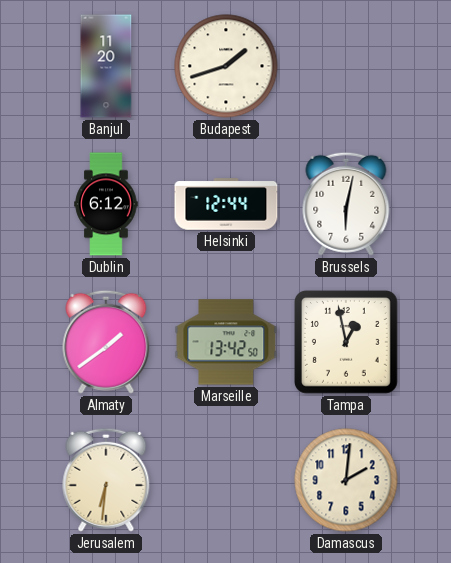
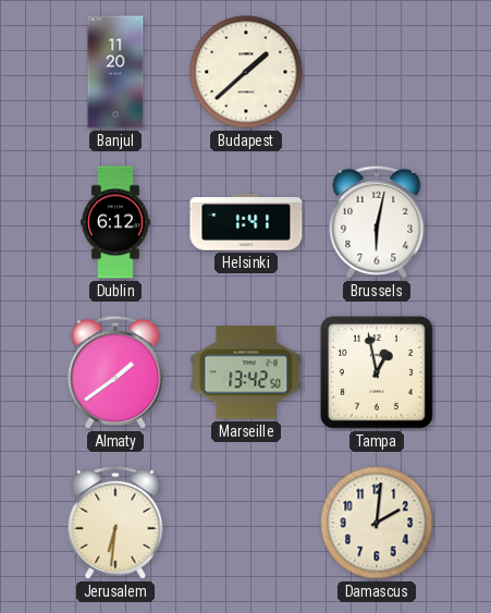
Budapest: 1:42 -> 1:38
Helsinki: 12:44 -> 1:41
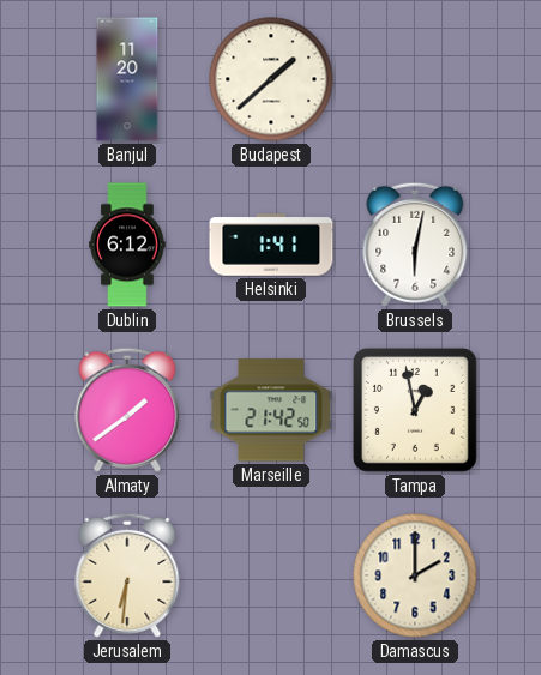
Marseille: 13:42 -> 21:42
Damascus: 2:01 -> 2:00
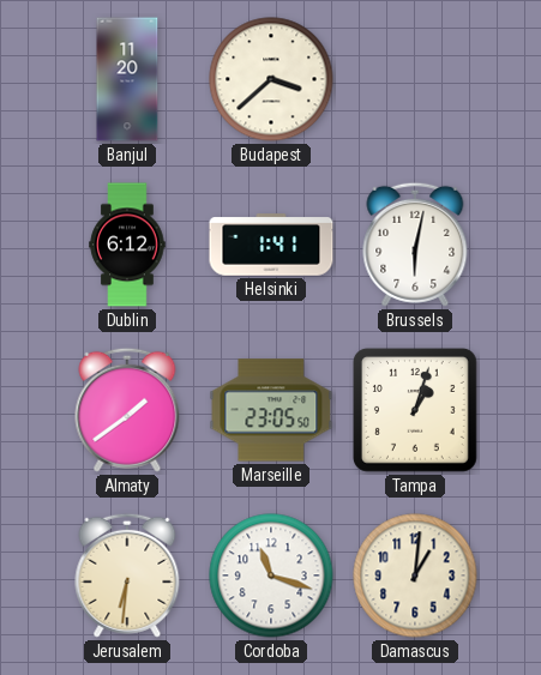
Budapest: 1:38 -> 3:38
Marseille: 21:42 -> 23:05
Tampa: 12:58 -> 1:03
Cordoba: none -> 11:18
Damascus: 2:00 -> 1:01
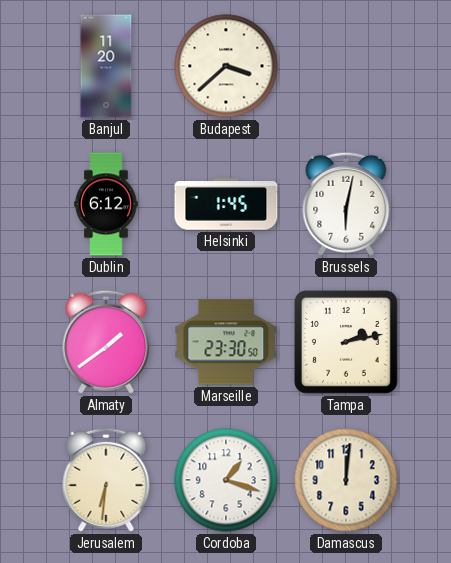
Helsinki: 1:41 -> 1:45
Marseille: 23:05 -> 23:30
Tampa: 1:03 -> 2:13
Cordoba: 11:18 -> 1:18
Damascus: 1:01 -> 12:01
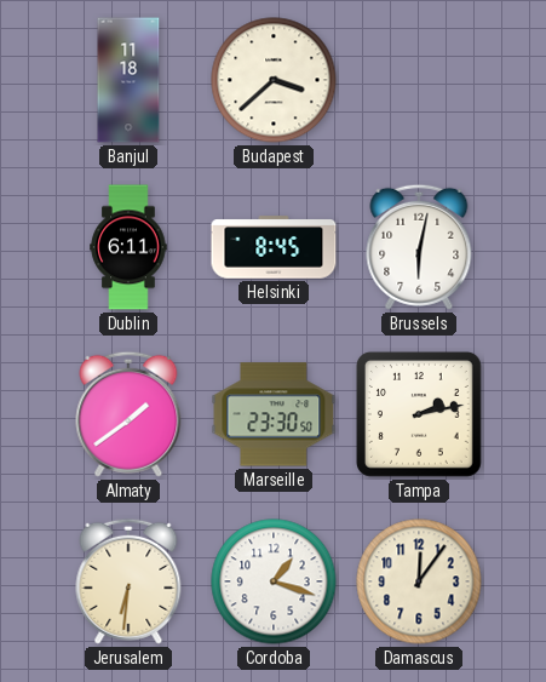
Banjul: 11:20 -> 11:18
Dublin: 6:12 -> 6:11
Helsinki: 1:45 -> 8:45
Damascus: 12:01 -> 12:06
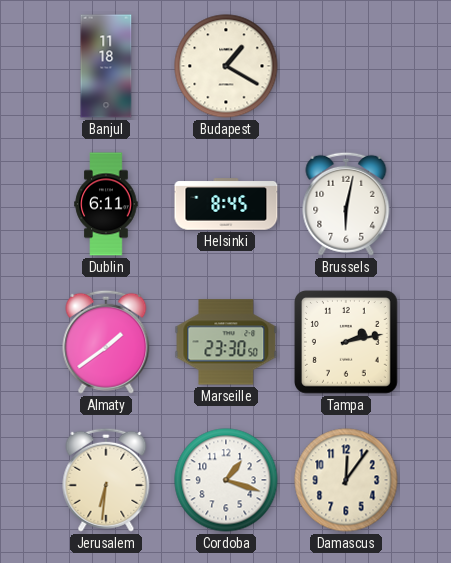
Budapest: 3:38 -> 1:20
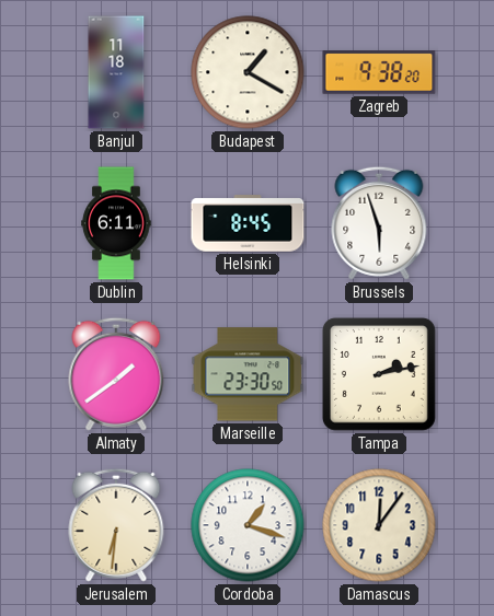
Zagreb: none -> 9:38
Brussels: 6:02 -> 5:57
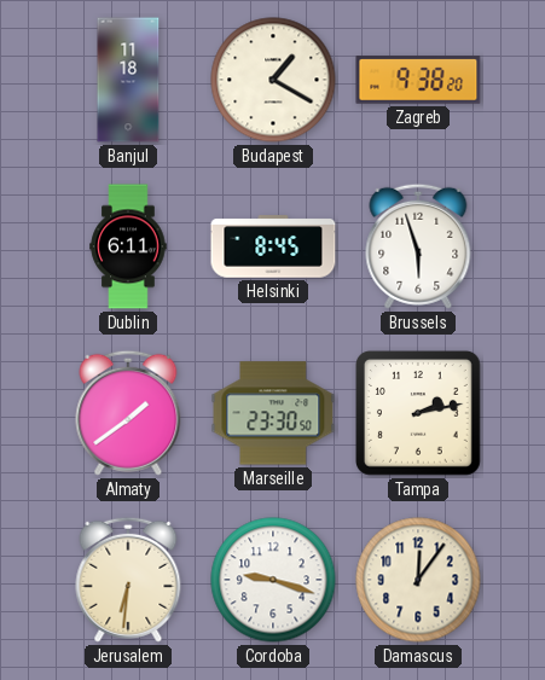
Cordoba: 1:18 -> 9:18
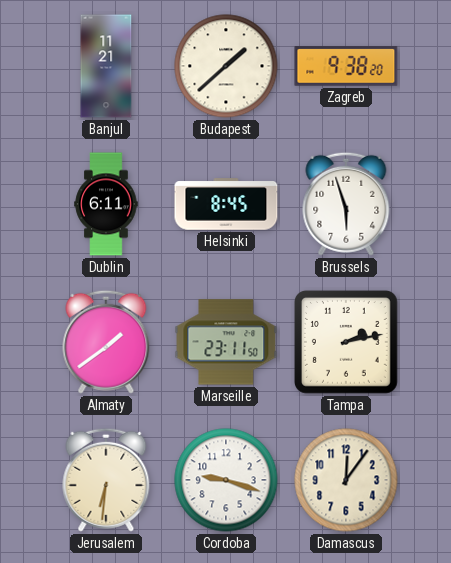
Banjul: 11:18 -> 11:21
Budapest: 1:20 -> 1:38
Marseille: 23:30 -> 23:11
